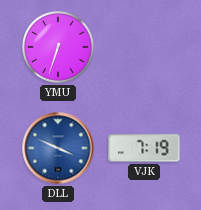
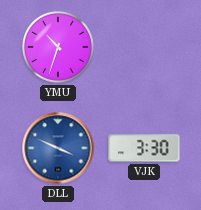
YMU: 6:33 -> 10:33
VJK: 7:19 -> 3:30
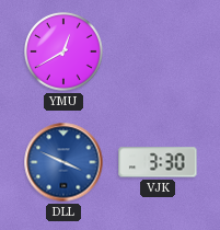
YMU: 10:33 -> 12:40
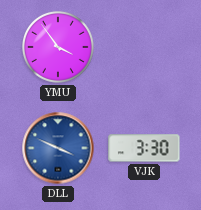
YMU: 12:40 -> 3:54
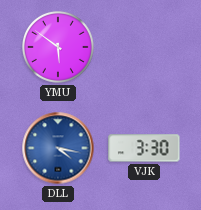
YMU: 3:54 -> 5:51
DLL: 3:49 -> 4:17
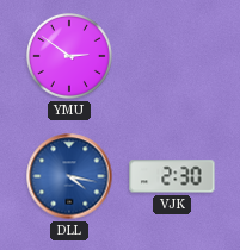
YMU: 5:51 -> 2:51
VJK: 3:30 -> 2:30
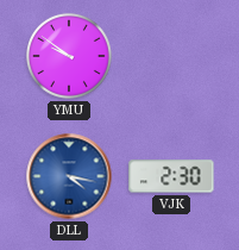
YMU: 2:51 -> 9:51
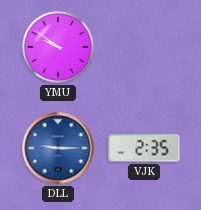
DLL: 4:17 -> 9:15
VJK: 2:30 -> 2:35
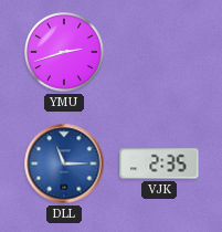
YMU: 9:51 -> 2:42
DLL: 9:15 -> 11:15
